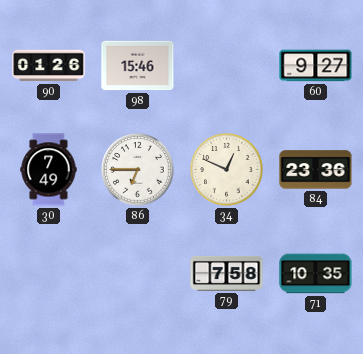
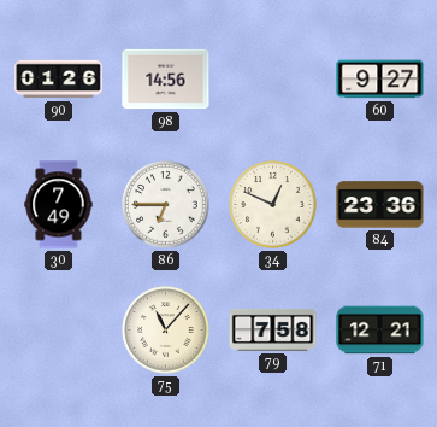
98: 15:46 -> 14:56
75: none -> 11:07
71: 10:35 -> 12:21
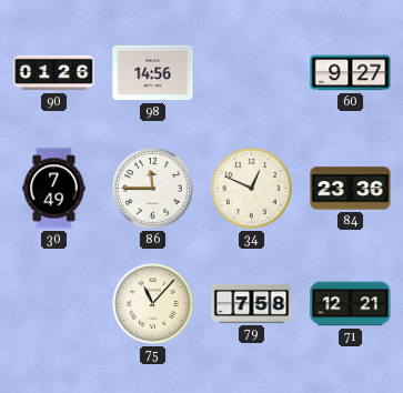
86: 6:45 -> 11:45
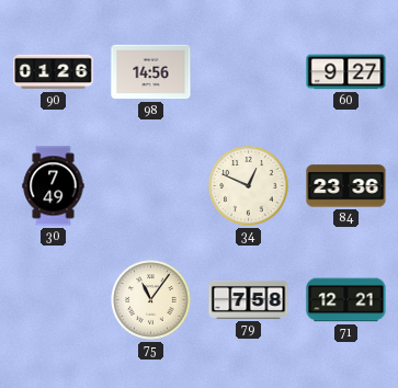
86: 11:45 -> none
75: 11:07 -> 11:06
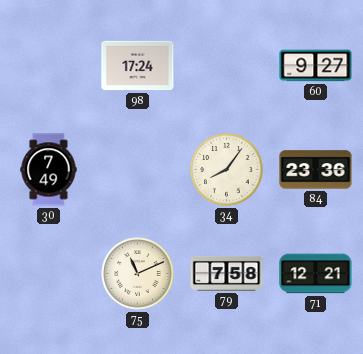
90: 01:26 -> none
98: 14:56 -> 17:24
34: 12:49 -> 8:06
75: 11:06 -> 11:11
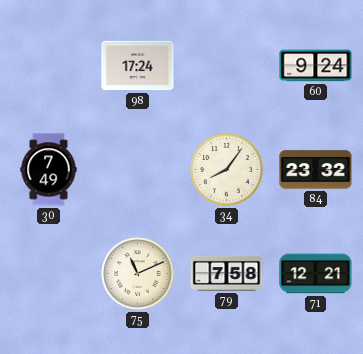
60: 9:27 -> 9:24
84: 23:36 -> 23:32
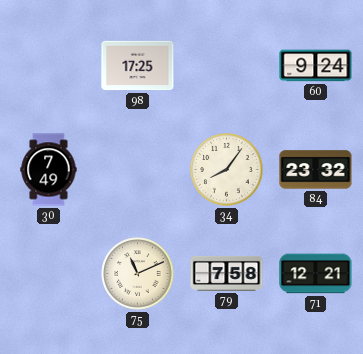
98: 17:24 -> 17:25
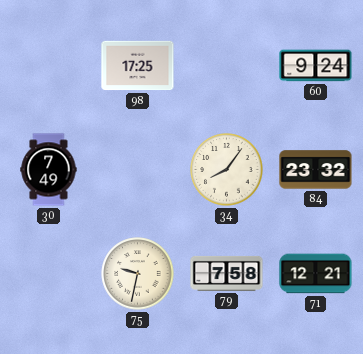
75: 11:11 -> 9:32
